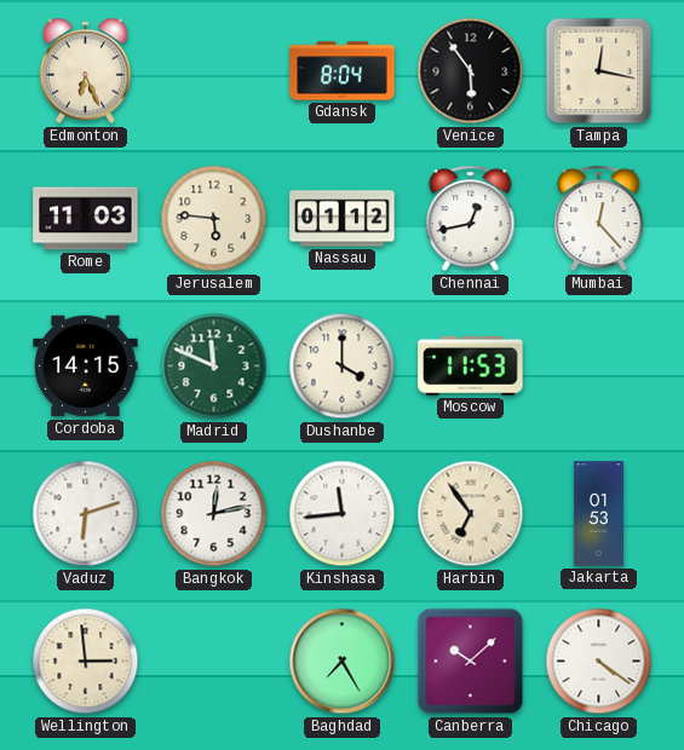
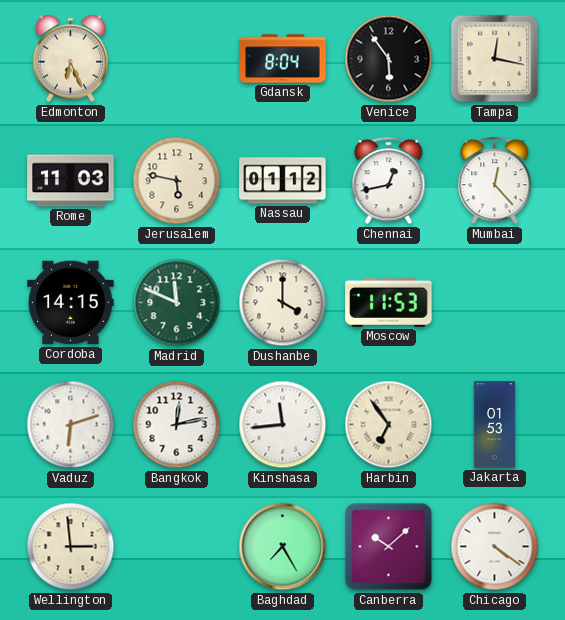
Jerusalem: 5:46 -> 5:47
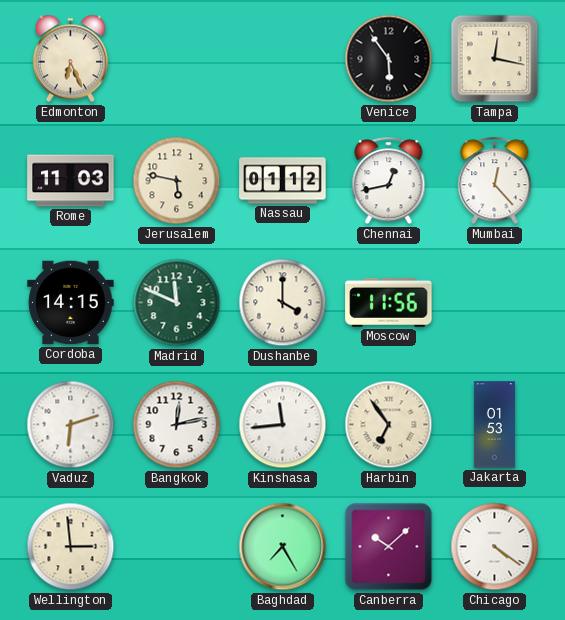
Gdansk: 8:04 -> none
Moscow: 11:53 -> 11:56
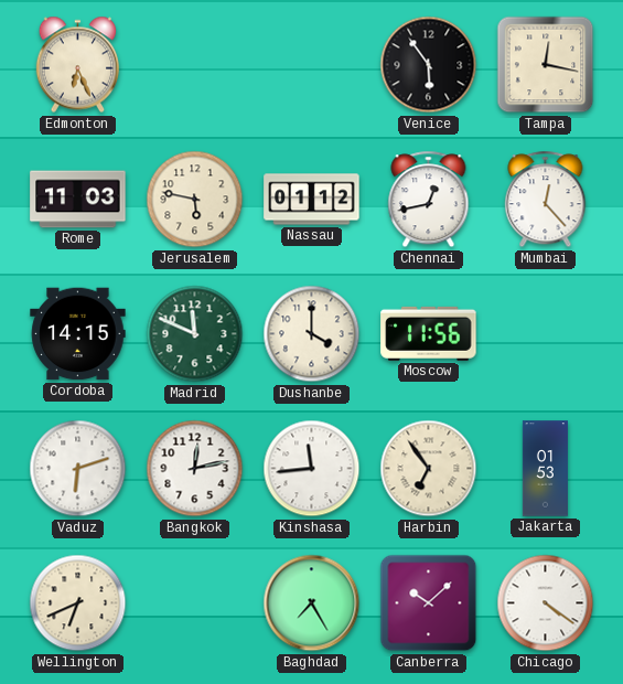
Wellington: 2:59 -> 6:41
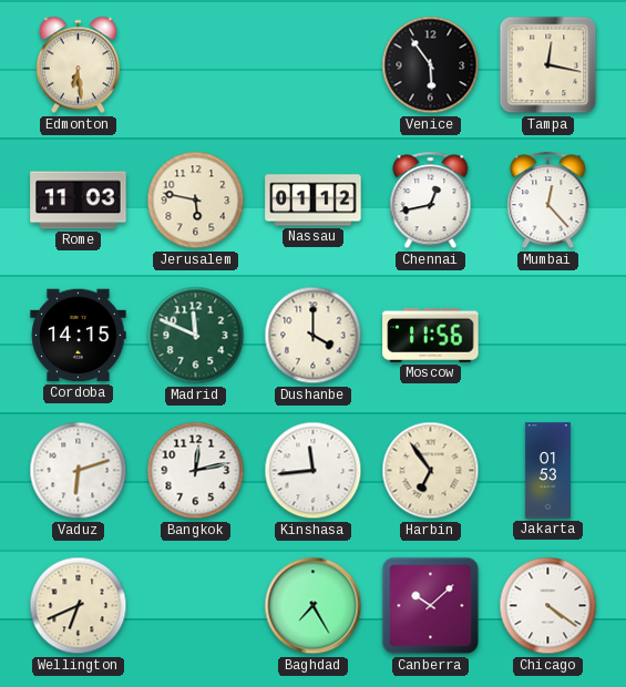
Edmonton: 6:26 -> 6:29
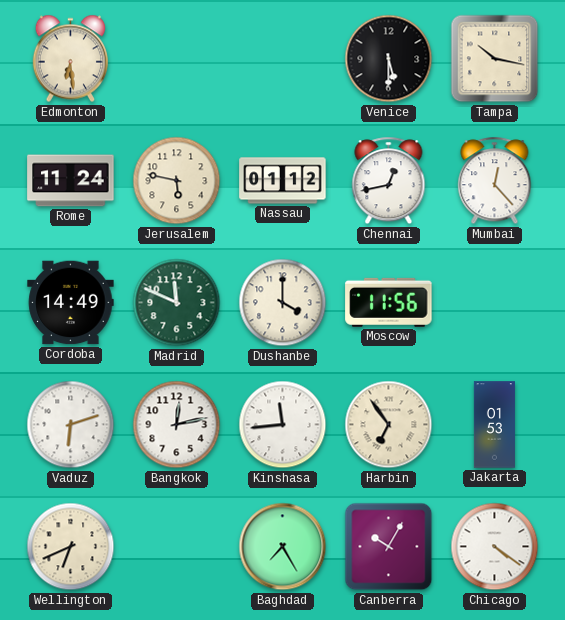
Venice: 5:54 -> 5:30
Tampa: 12:17 -> 10:17
Rome: 11:03 -> 11:24
Cordoba: 14:15 -> 14:49
Canberra: 10:08 -> 10:05
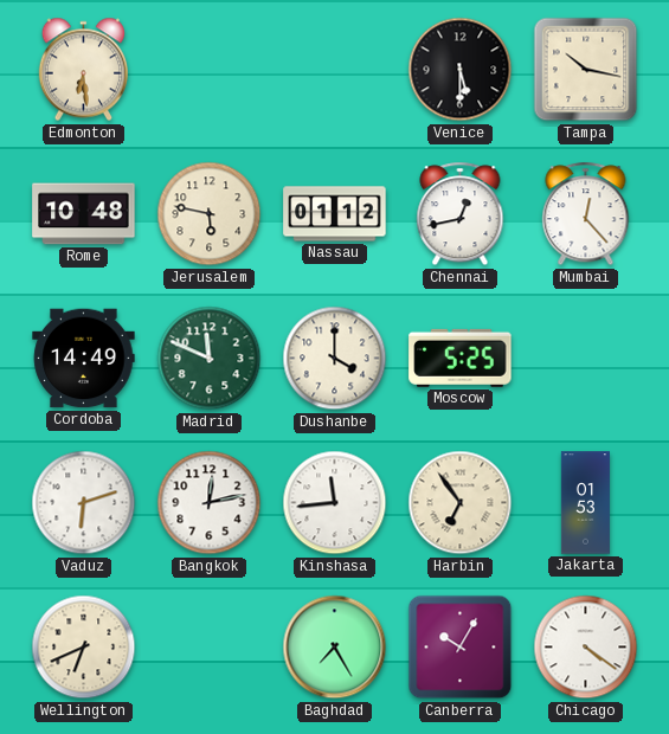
Rome: 11:24 -> 10:48
Moscow: 11:56 -> 5:25
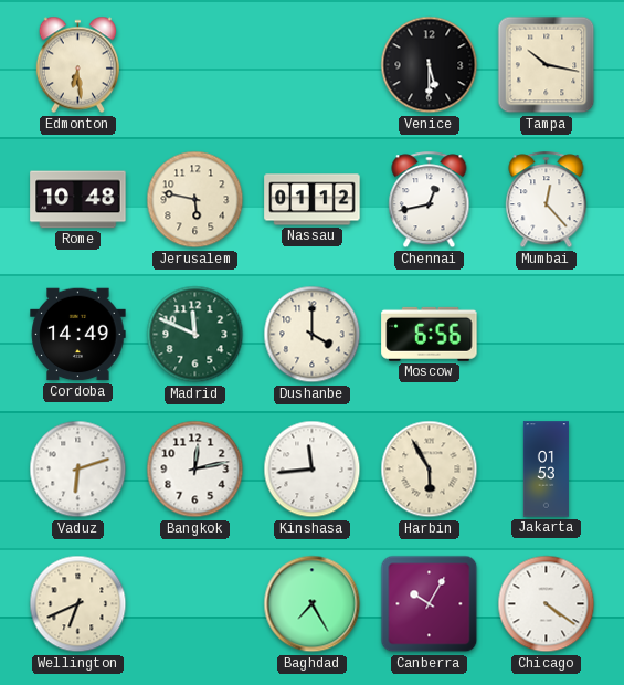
Moscow: 5:25 -> 6:56
Harbin: 6:54 -> 5:55
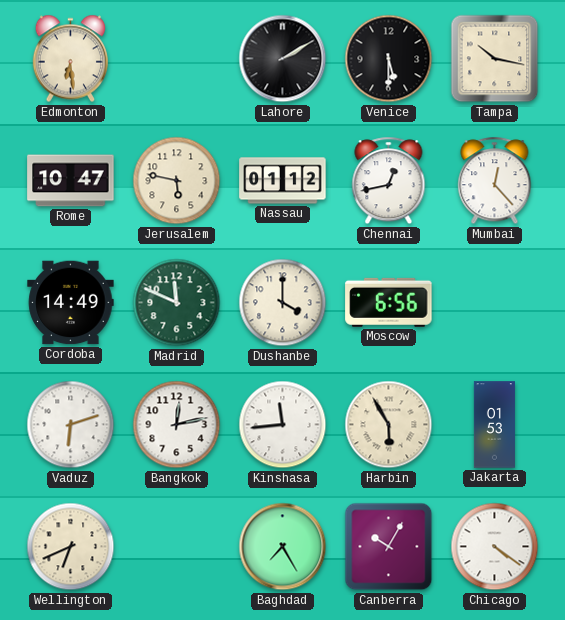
Lahore: none -> 2:10
Rome: 10:48 -> 10:47
